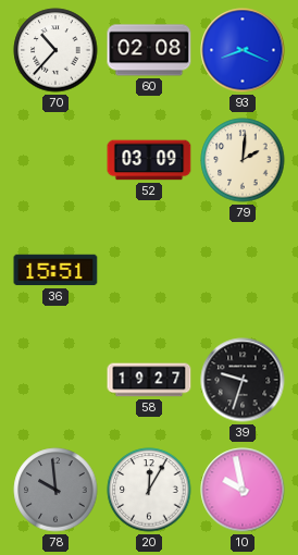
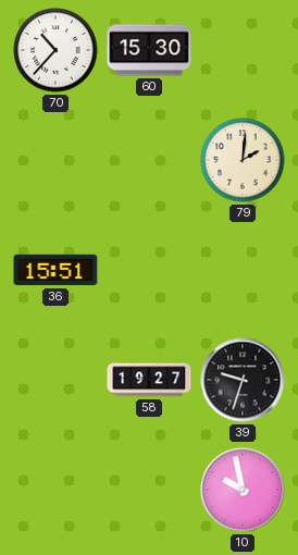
60: 02:08 -> 15:30
93: 8:19 -> none
52: 03:09 -> none
78: 9:59 -> none
20: 12:05 -> none
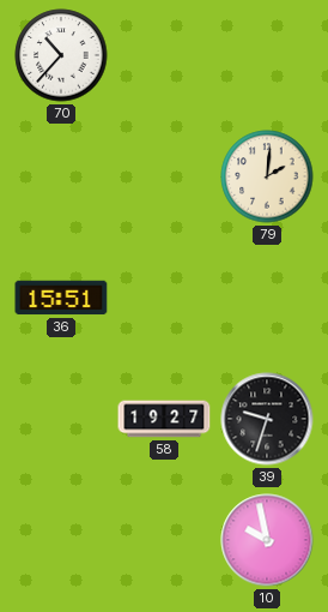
60: 15:30 -> none
